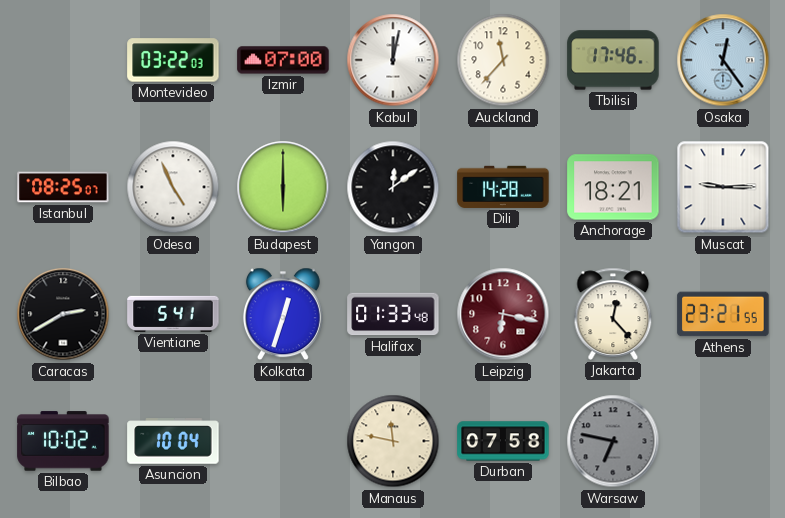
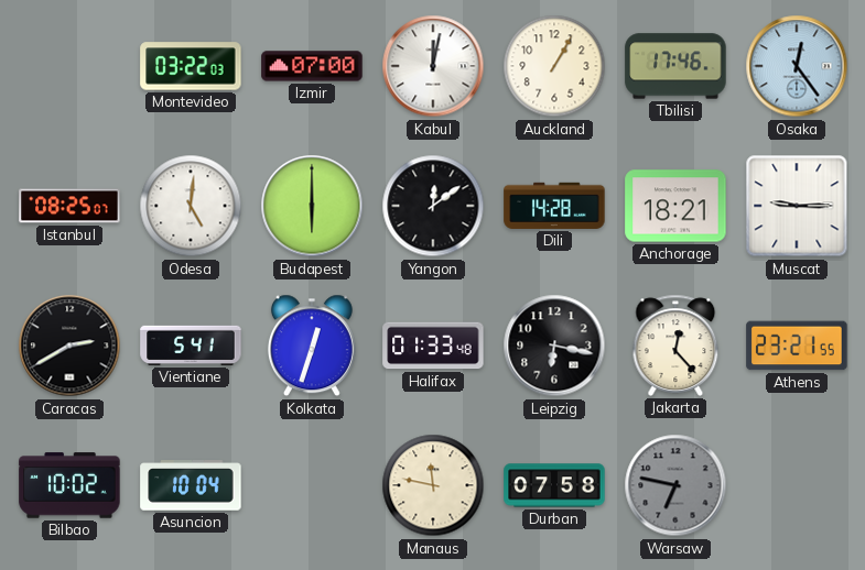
Auckland: 11:37 -> 1:05
Odesa: 4:56 -> 5:01
Leipzig dial: burgundy -> black
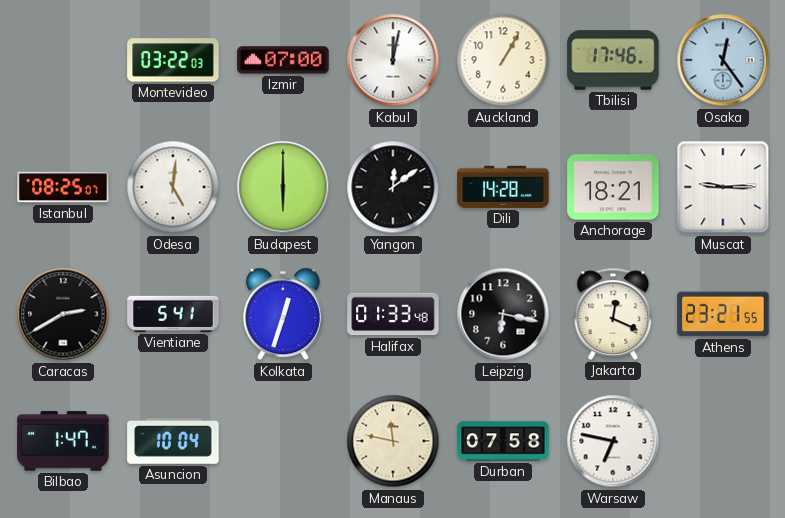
Jakarta: 12:23 -> 12:19
Bilbao: 10:02 -> 1:47
Warsaw dial: grey -> white
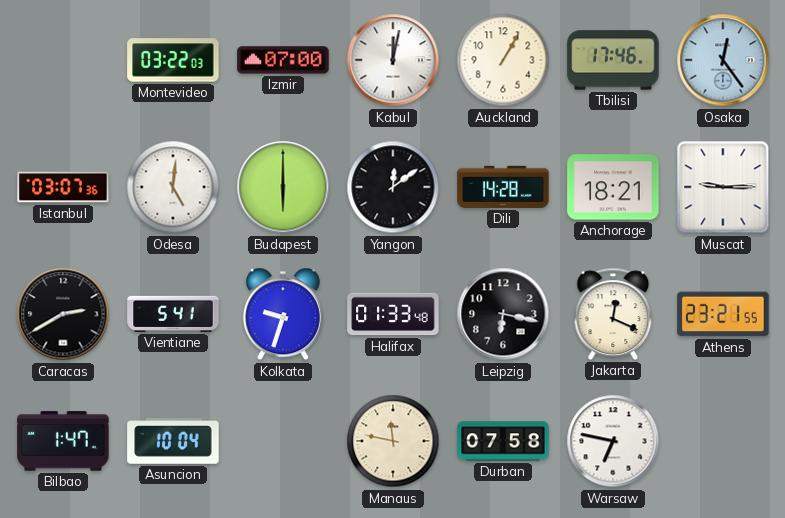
Istanbul: 08:25 -> 03:07
Kolkata: 12:33 -> 9:33
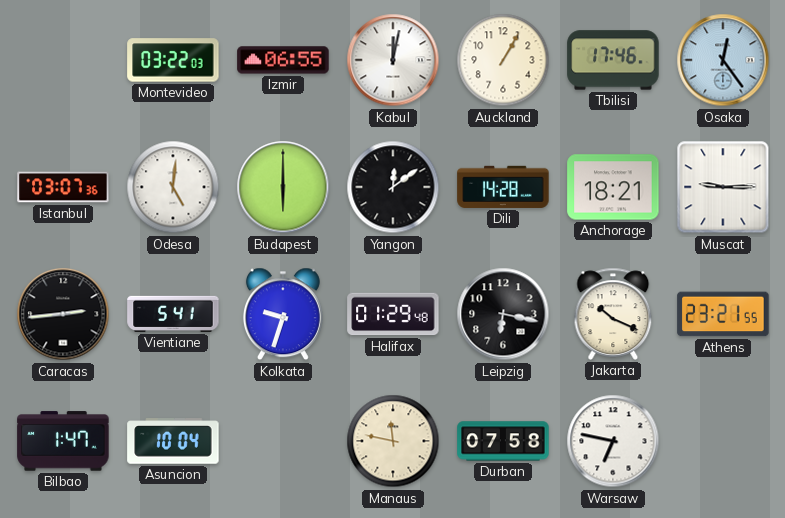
Izmir: 07:00 -> 06:55
Caracas: 2:40 -> 2:44
Halifax: 01:33 -> 01:29
Jakarta: 12:19 -> 10:19
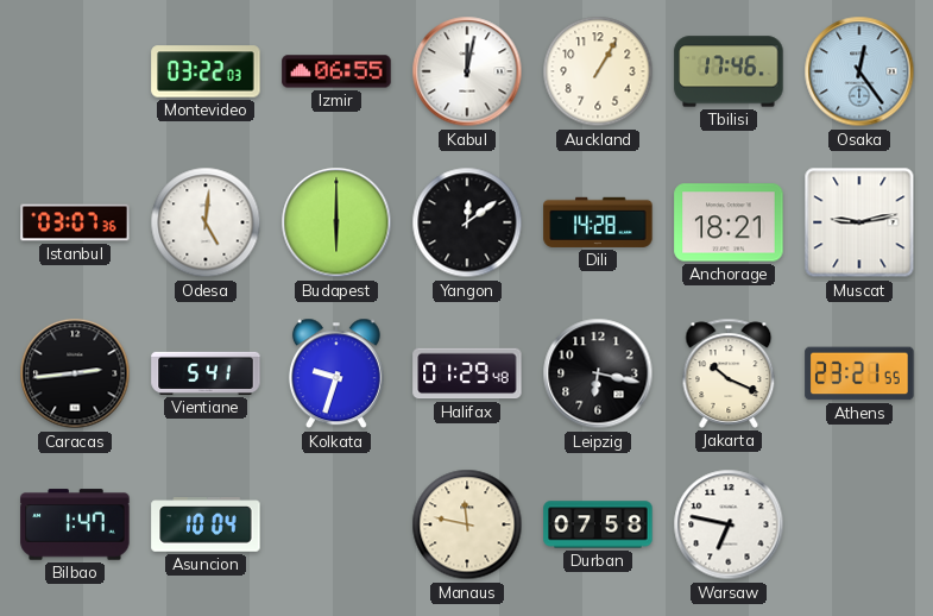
Muscat: 9:15 -> 9:13
